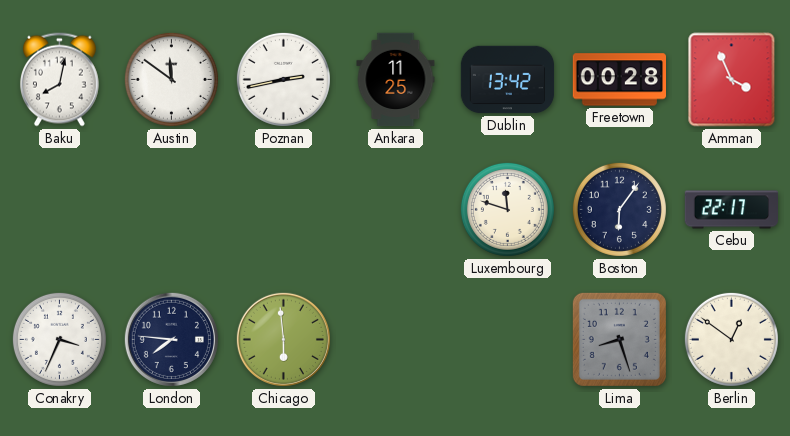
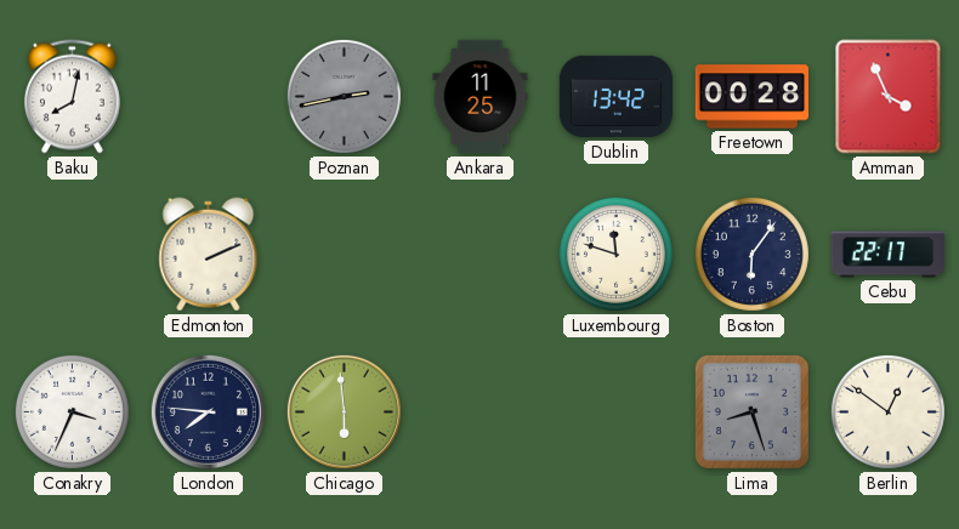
Austin: 11:51 -> none
Poznan dial: white -> grey
Edmonton: none -> 2:11
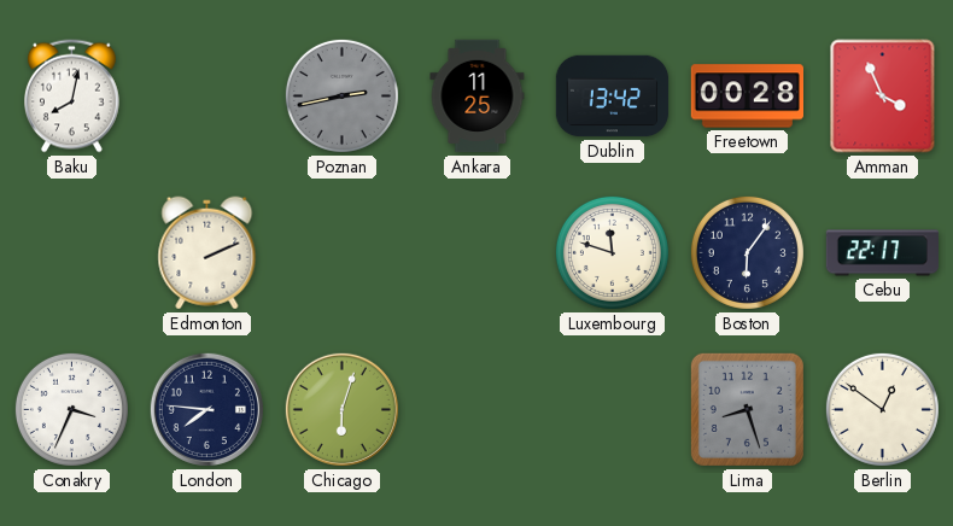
Chicago: 5:59 -> 6:03
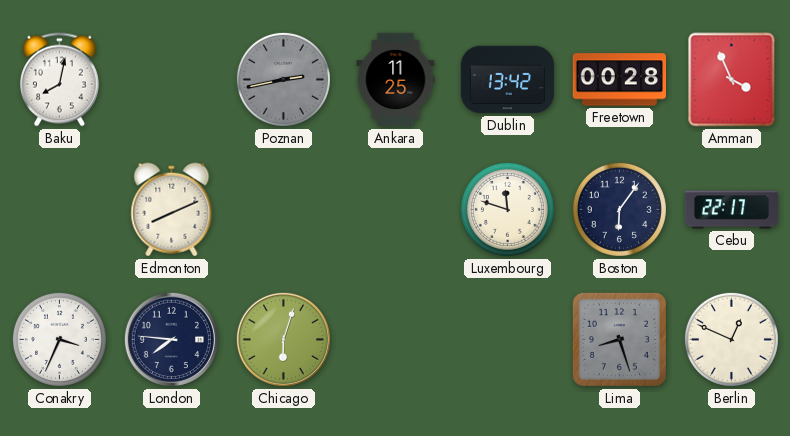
Edmonton: 2:11 -> 8:11
Berlin: 12:51 -> 12:49
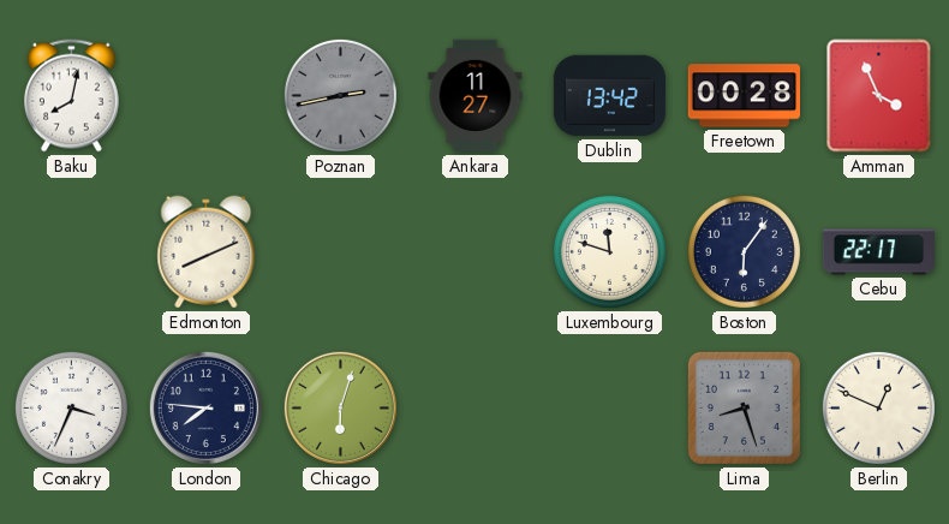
Ankara: 11:25 -> 11:27
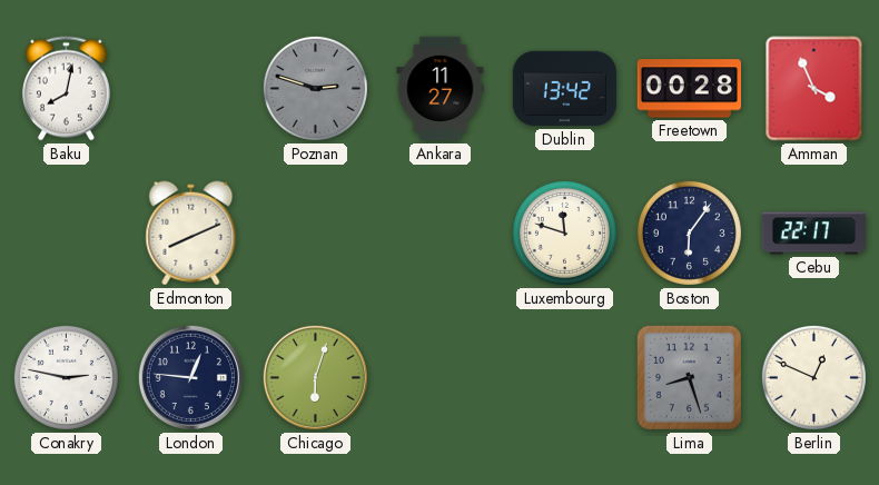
Poznan: 2:43 -> 2:48
Conakry: 3:34 -> 2:47
London: 7:46 -> 12:46
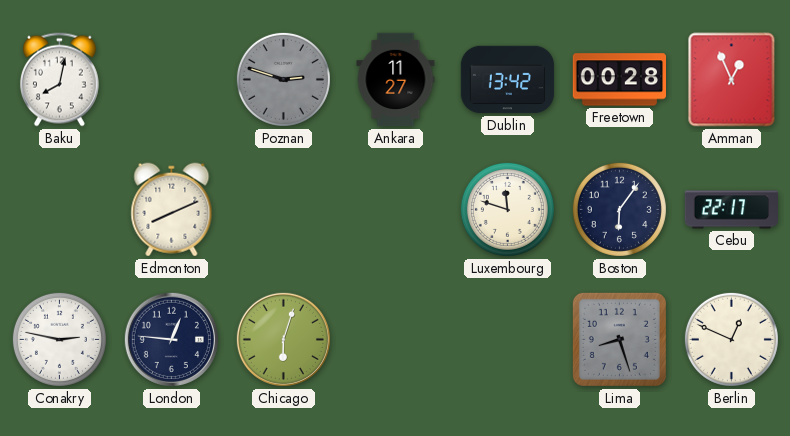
Amman: 3:56 -> 12:56
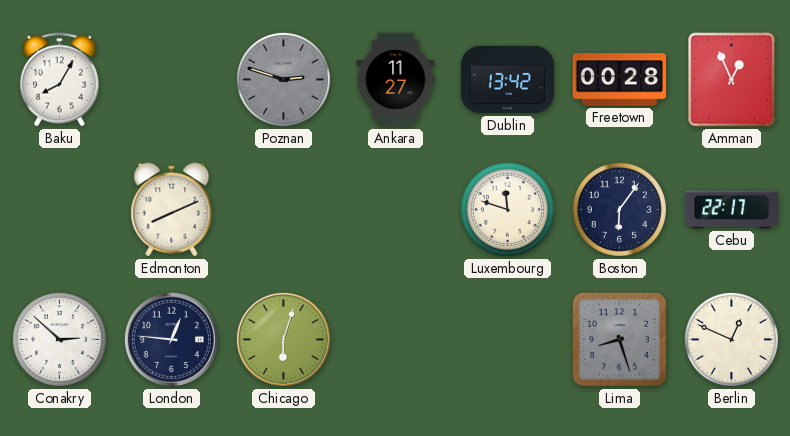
Baku: 8:02 -> 8:05
Conakry: 2:47 -> 2:52
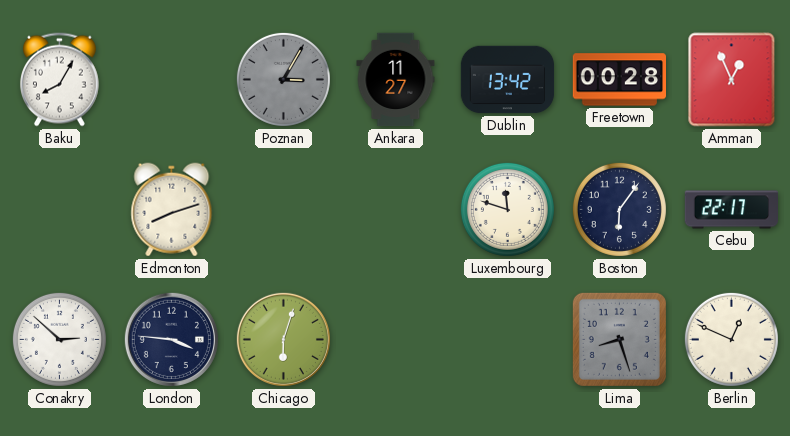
Poznan: 2:48 -> 3:05
Edmonton: 8:11 -> 8:12
London: 12:46 -> 3:46
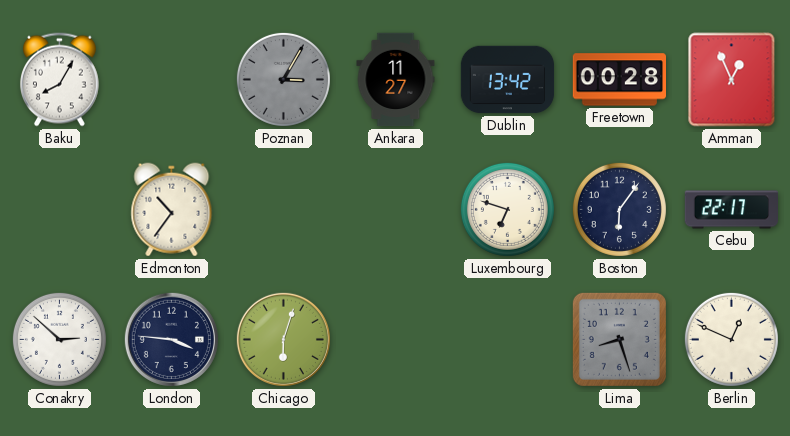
Edmonton: 8:12 -> 10:36
Luxembourg: 11:48 -> 6:48
